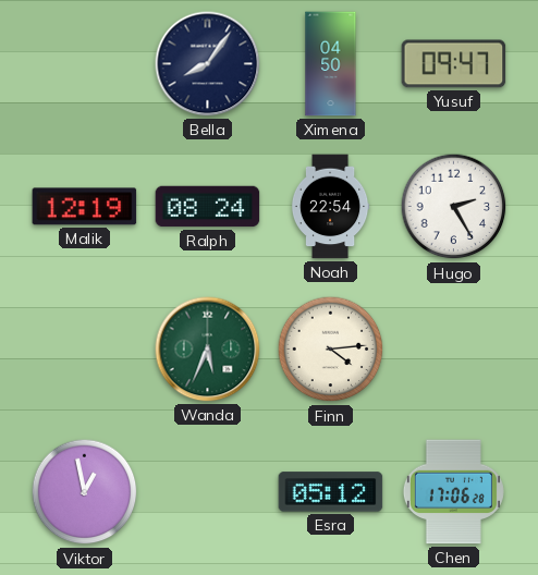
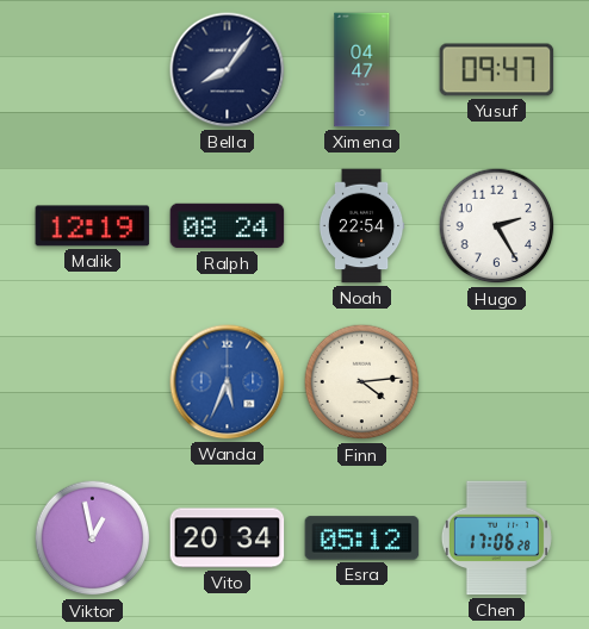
Ximena: 04:50 -> 04:47
Wanda dial: green -> blue
Vito: none -> 20:34
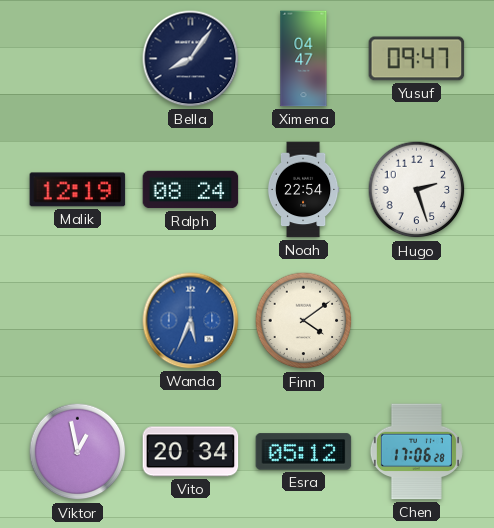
Hugo: 2:25 -> 2:27
Finn: 4:14 -> 4:09
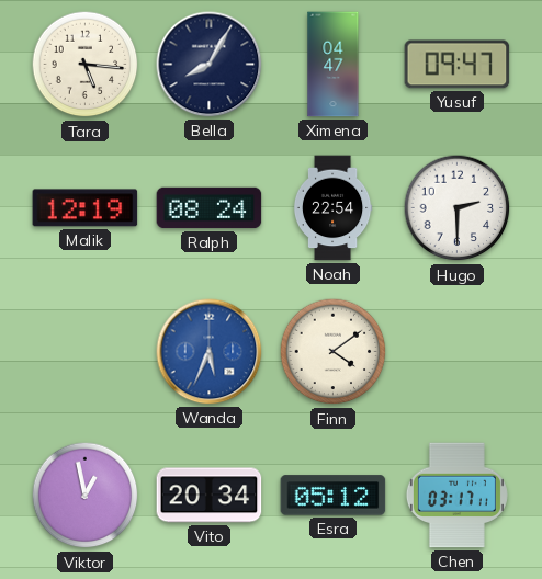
Tara: none -> 5:16
Bella: 8:06 -> 8:05
Hugo: 2:27 -> 2:30
Chen: 17:06 -> 03:17
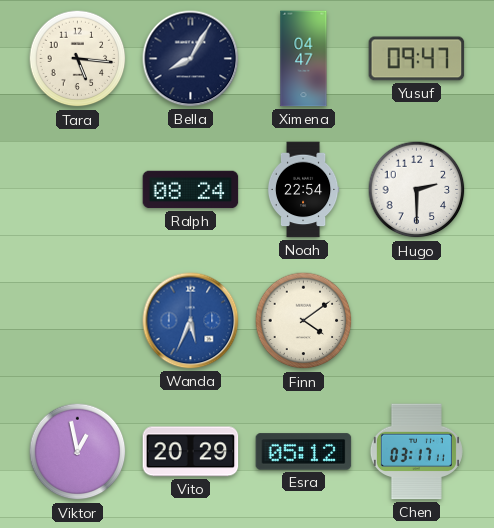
Malik: 12:19 -> none
Vito: 20:34 -> 20:29
